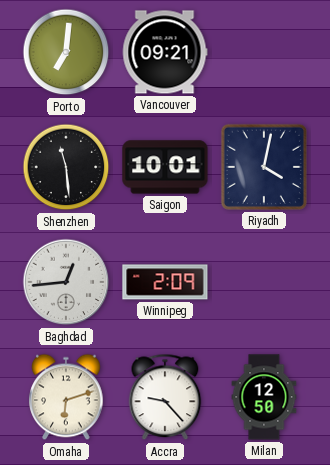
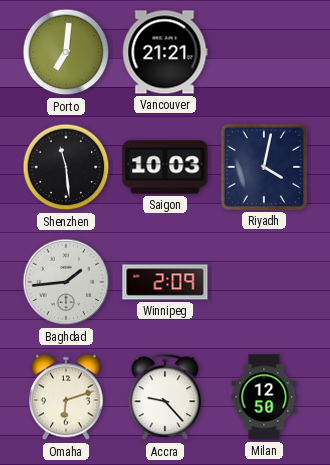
Vancouver: 09:21 -> 21:21
Saigon: 10:01 -> 10:03
Baghdad: 12:44 -> 1:44
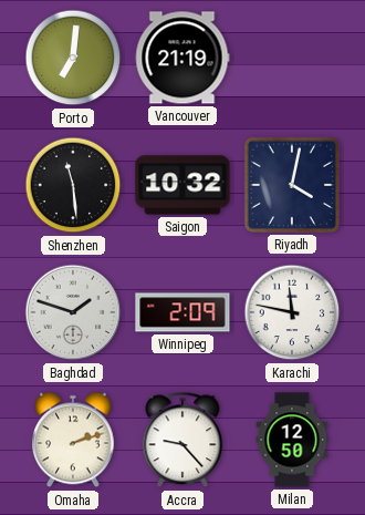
Vancouver: 21:21 -> 21:19
Saigon: 10:03 -> 10:32
Baghdad: 1:44 -> 1:48
Karachi: none -> 11:47
Omaha: 6:12 -> 2:12
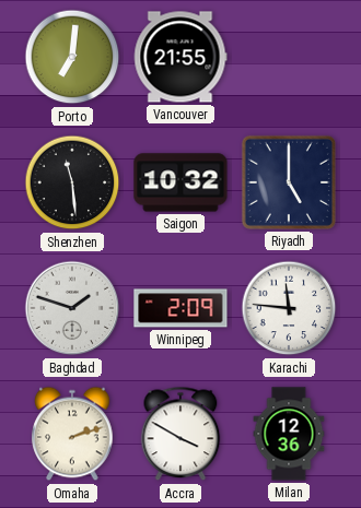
Vancouver: 21:19 -> 21:55
Riyadh: 4:02 -> 5:00
Karachi: 11:47 -> 11:46
Accra: 9:23 -> 3:50
Milan: 12:50 -> 12:36
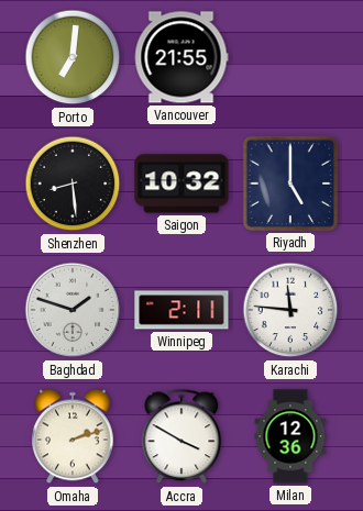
Shenzhen: 11:29 -> 8:29
Winnipeg: 2:09 -> 2:11
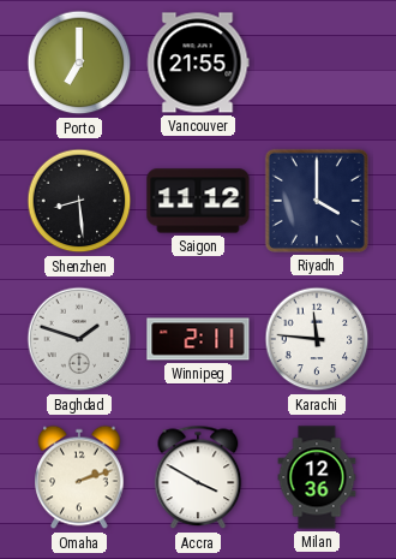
Porto: 7:01 -> 7:00
Saigon: 10:32 -> 11:12
Riyadh: 5:00 -> 4:00
